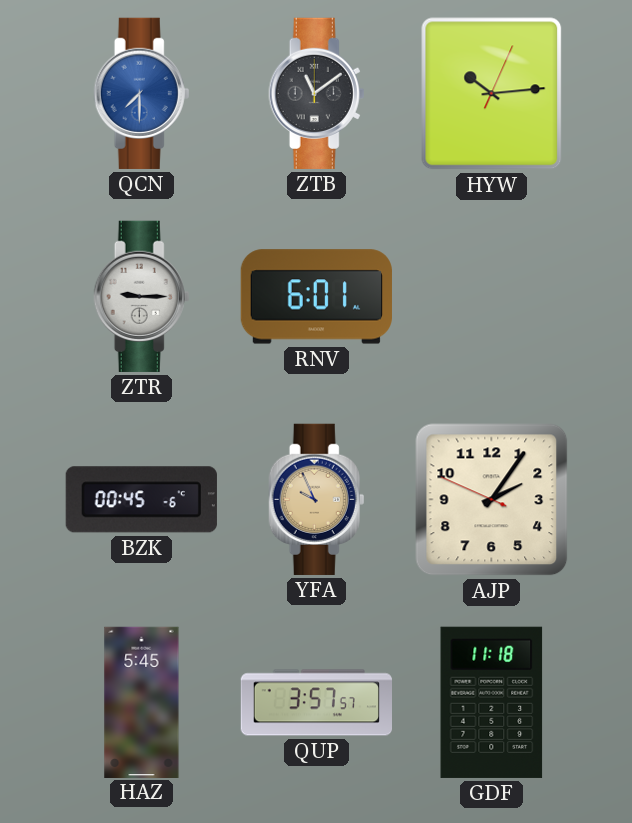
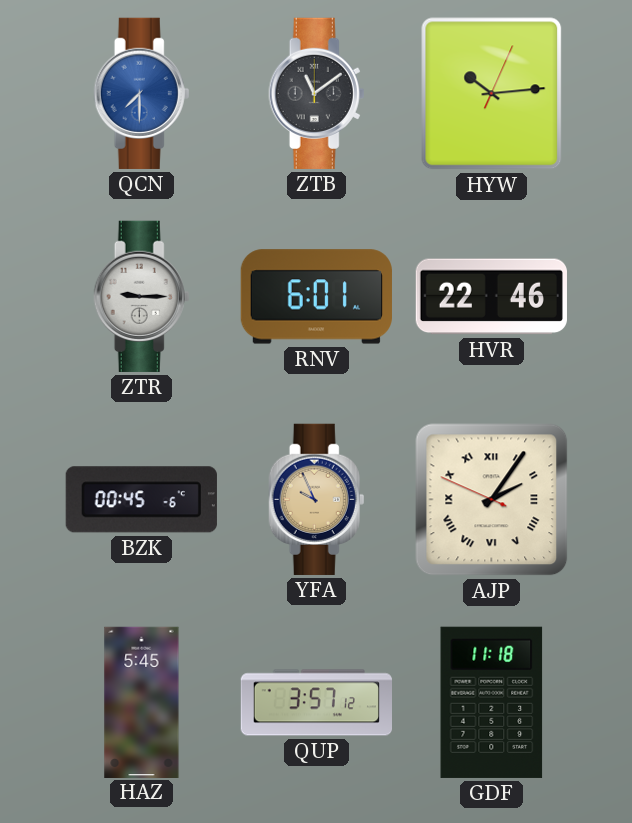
HVR: none -> 22:46
AJP numerals: Arabic -> Roman
QUP: 3:57:57 -> 3:57:12
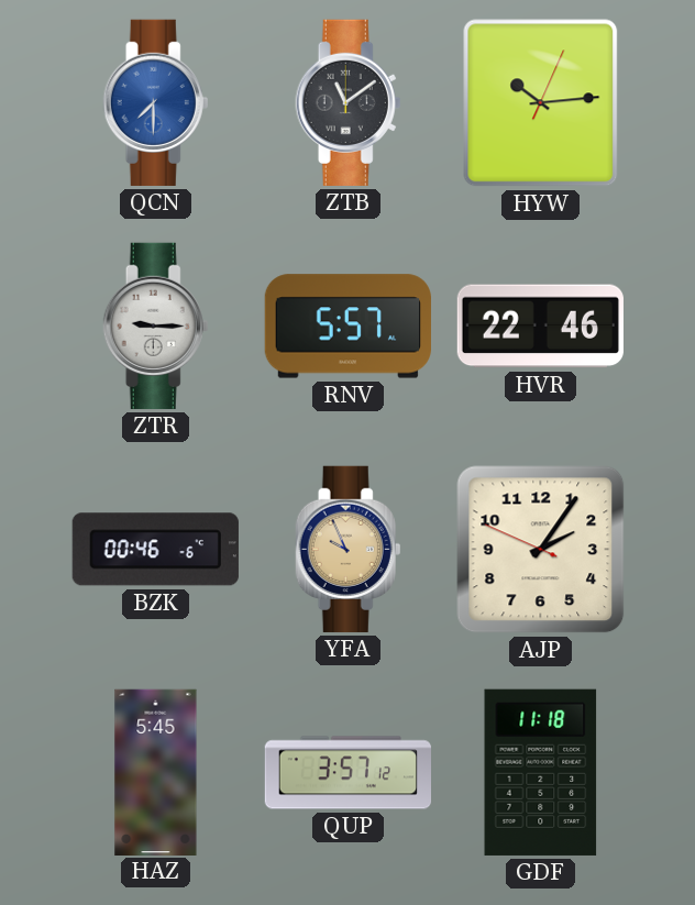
RNV: 6:01 -> 5:57
BZK: 00:45 -> 00:46
AJP numerals: Roman -> Arabic
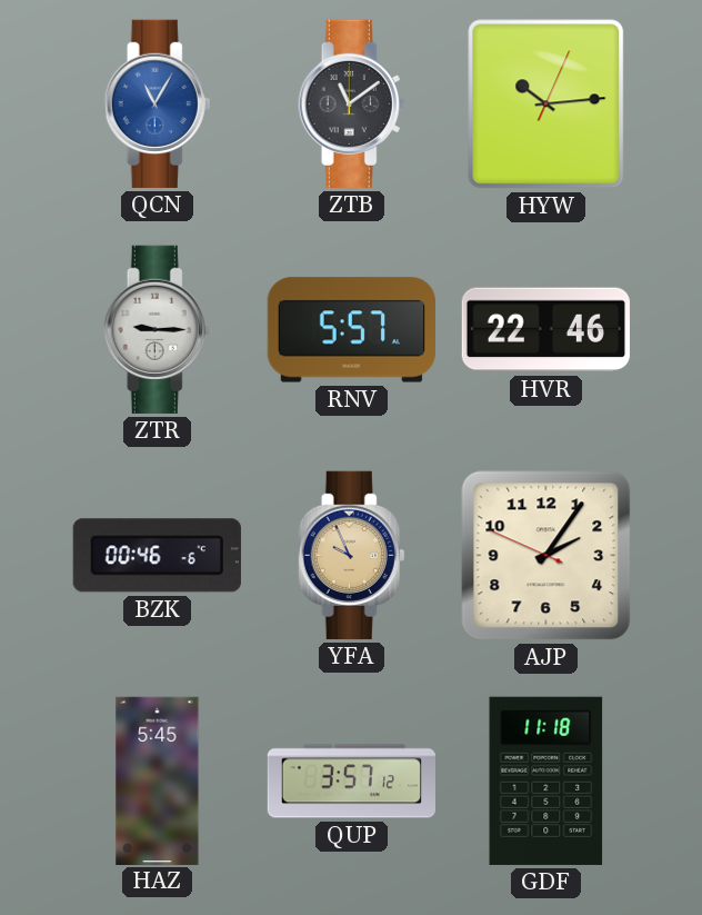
QCN: 7:30 -> 11:05
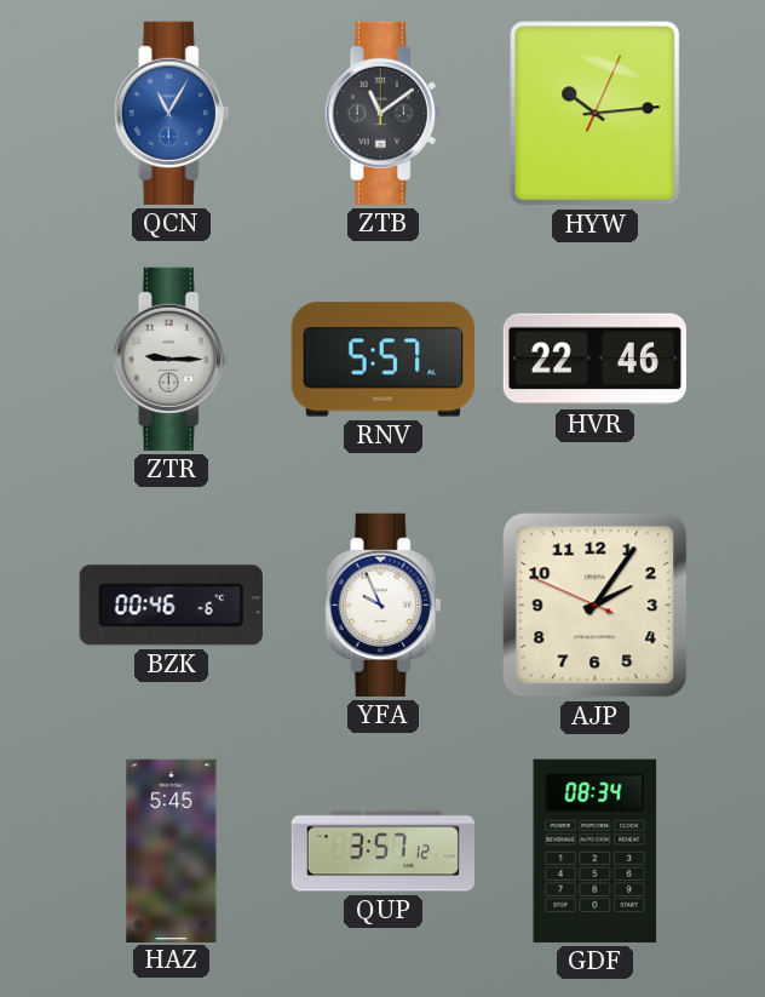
YFA dial: champagne -> white
GDF: 11:18 -> 08:34
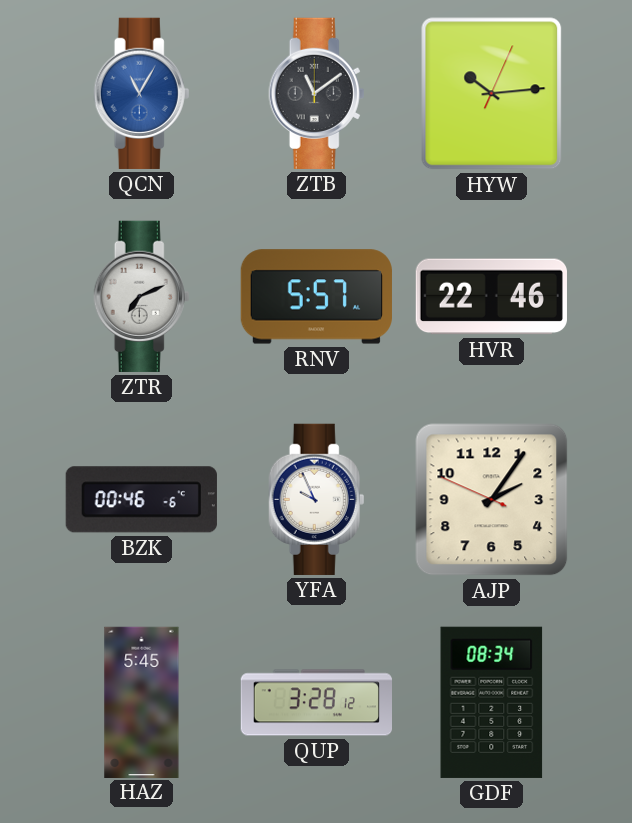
ZTR: 9:15 -> 7:11
QUP: 3:57 -> 3:28
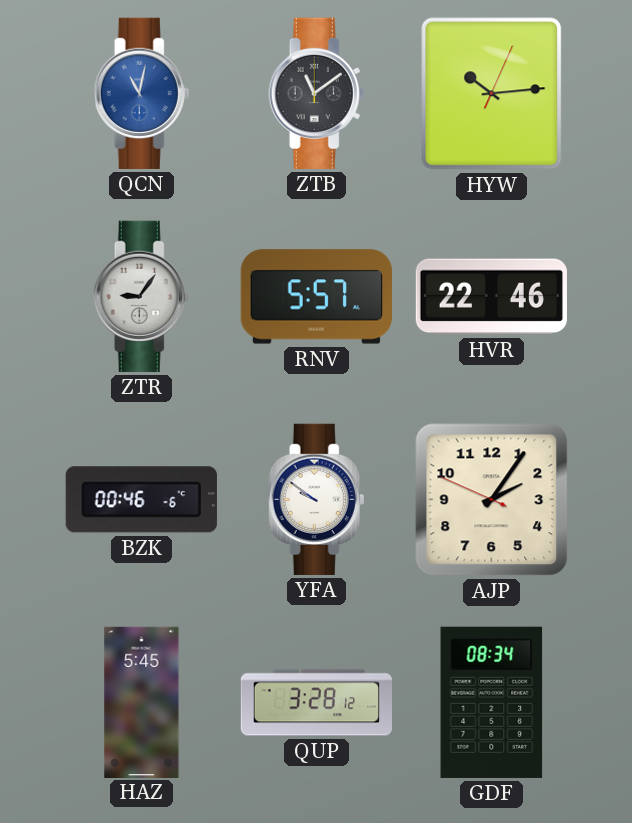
QCN: 11:05 -> 11:02
ZTR: 7:11 -> 9:06
YFA: 9:56 -> 9:51
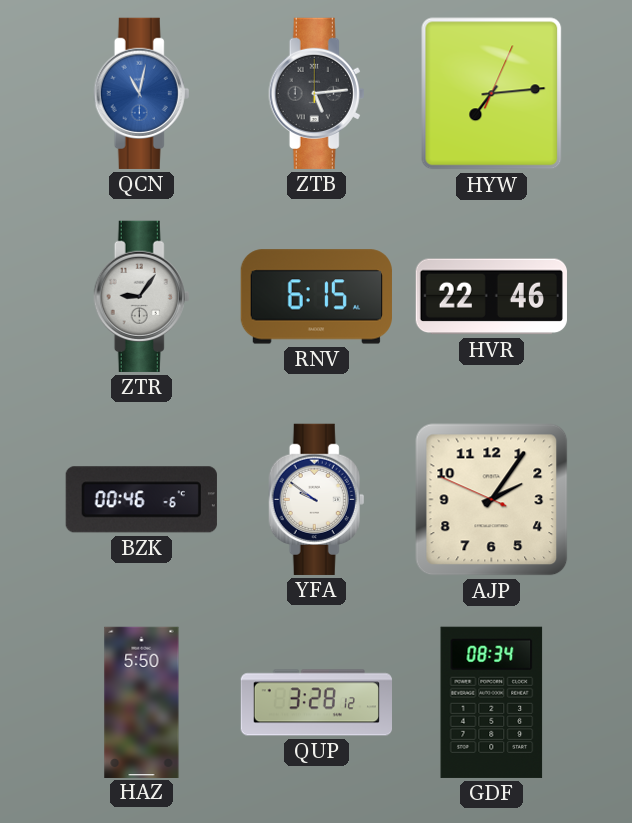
ZTB: 11:09 -> 5:14
HYW: 10:14 -> 7:14
RNV: 5:57 -> 6:15
HAZ: 5:45 -> 5:50
